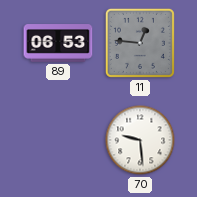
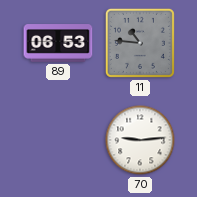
11: 12:46 -> 10:46
70: 9:29 -> 9:14
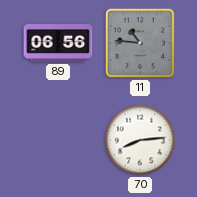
89: 06:53 -> 06:56
70: 9:14 -> 8:14
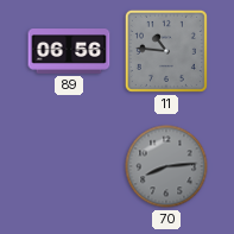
70 dial: white -> grey
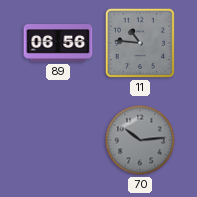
70: 8:14 -> 10:14
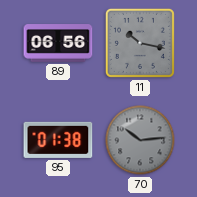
11: 10:46 -> 10:17
95: none -> 01:38
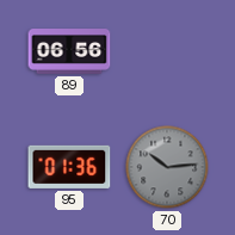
11: 10:17 -> none
95: 01:38 -> 01:36
